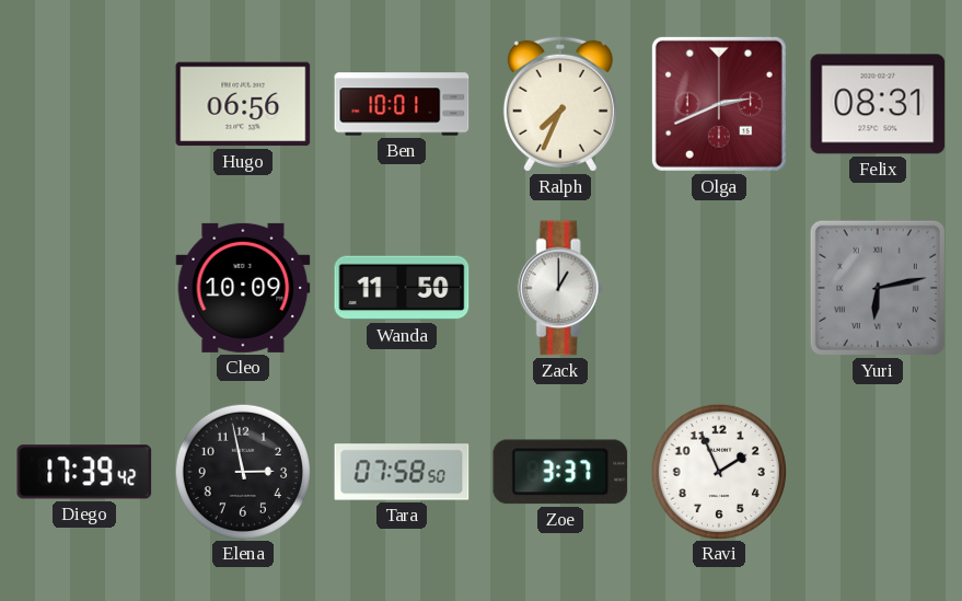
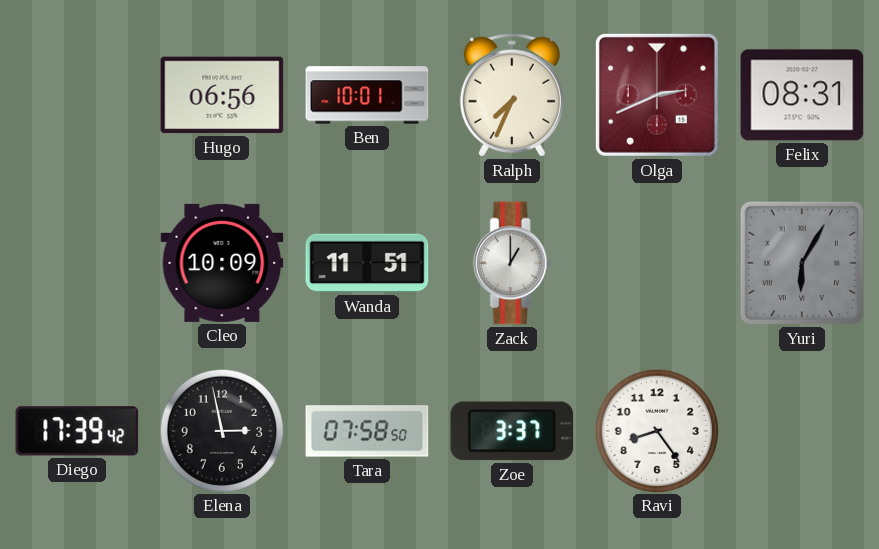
Wanda: 11:50 -> 11:51
Yuri: 6:13 -> 6:05
Ravi: 1:56 -> 8:24
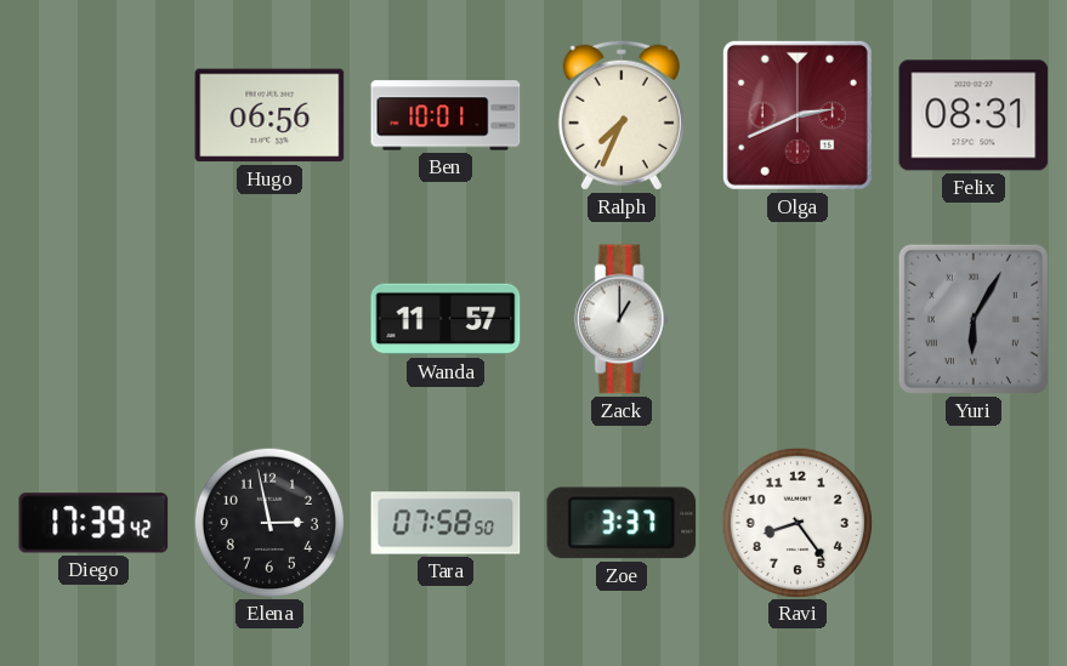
Cleo: 10:09 -> none
Wanda: 11:51 -> 11:57
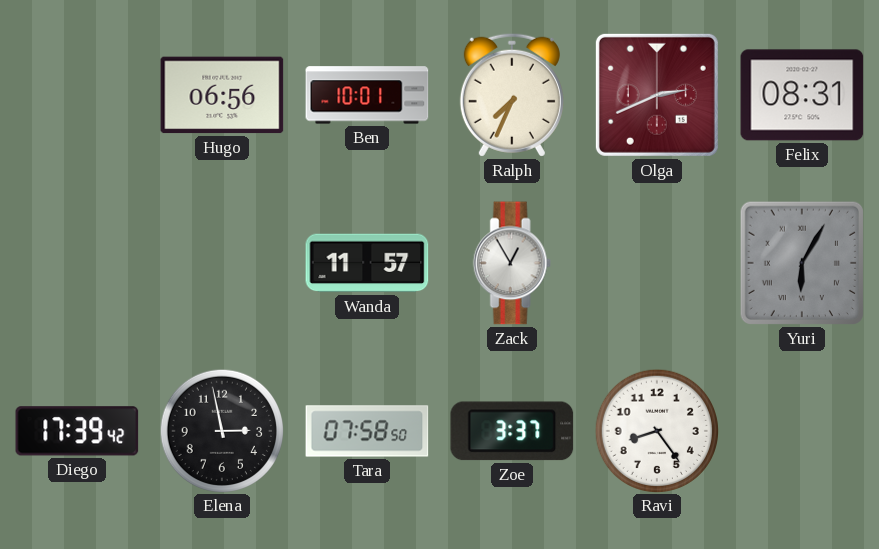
Zack: 1:00 -> 12:55
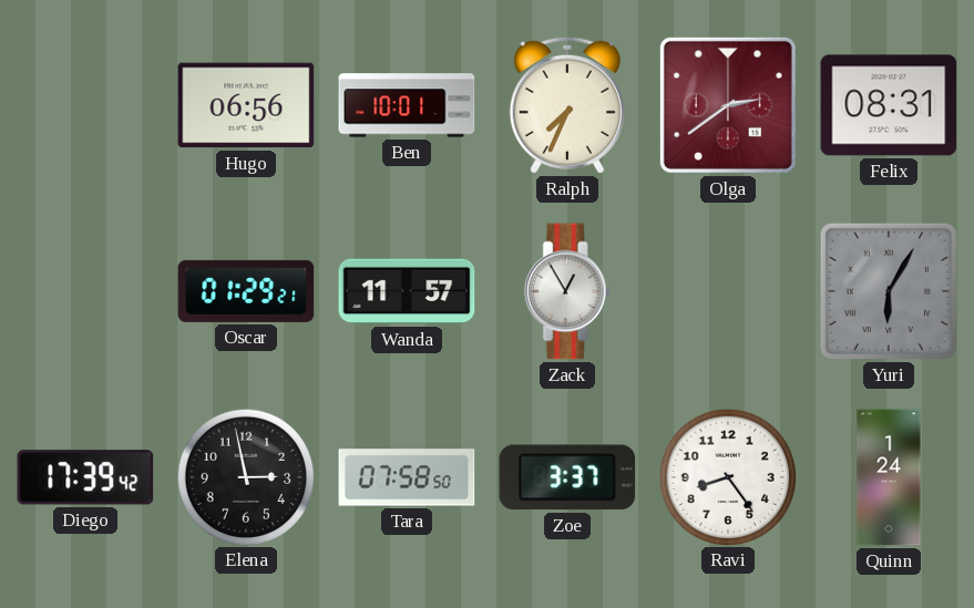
Olga: 2:41 -> 2:39
Oscar: none -> 01:29
Quinn: none -> 1:24
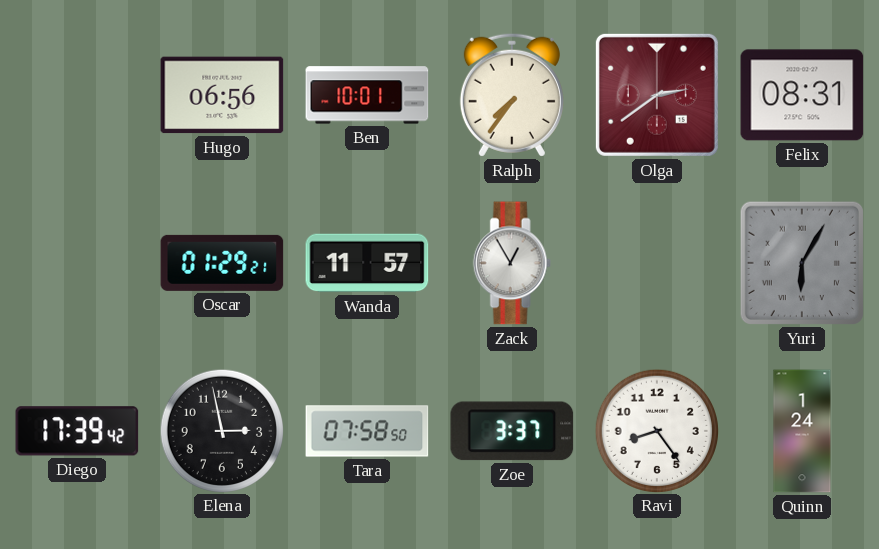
Ralph: 7:34 -> 7:36
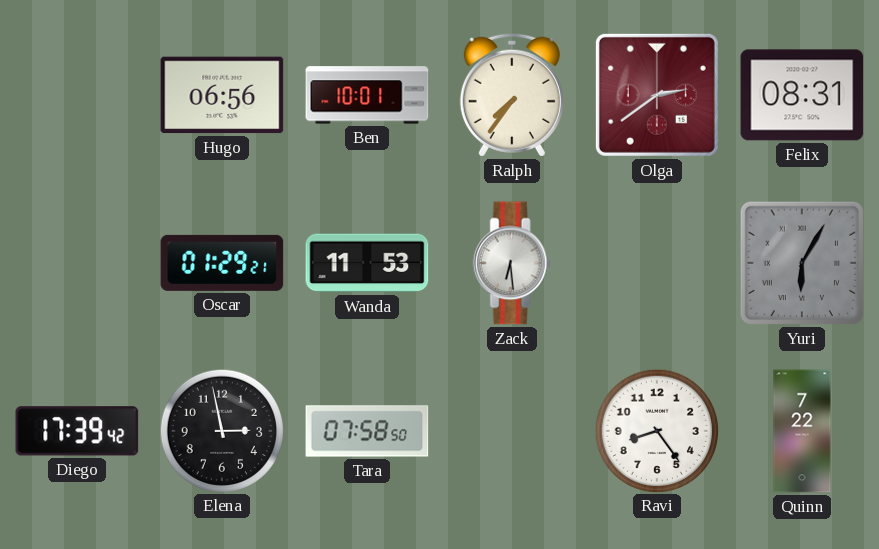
Wanda: 11:57 -> 11:53
Zack: 12:55 -> 6:29
Zoe: 3:37 -> none
Quinn: 1:24 -> 7:22
